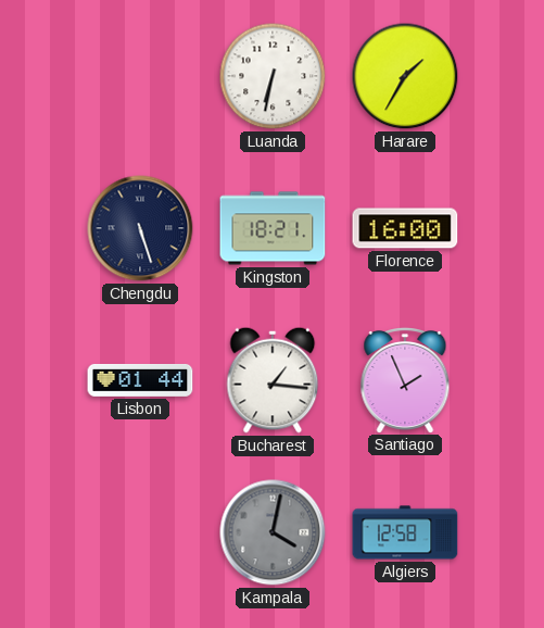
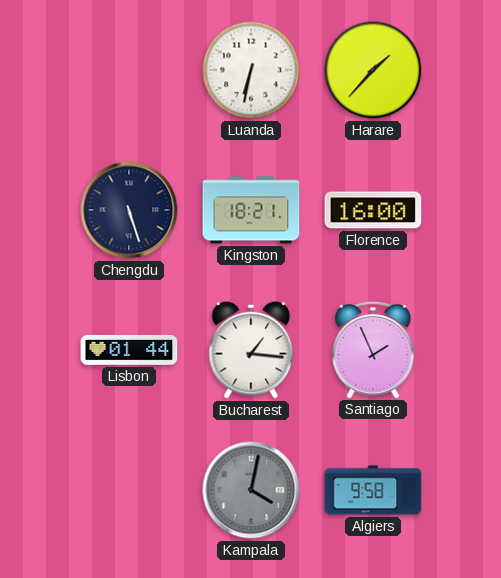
Harare: 1:35 -> 1:37
Algiers: 12:58 -> 9:58
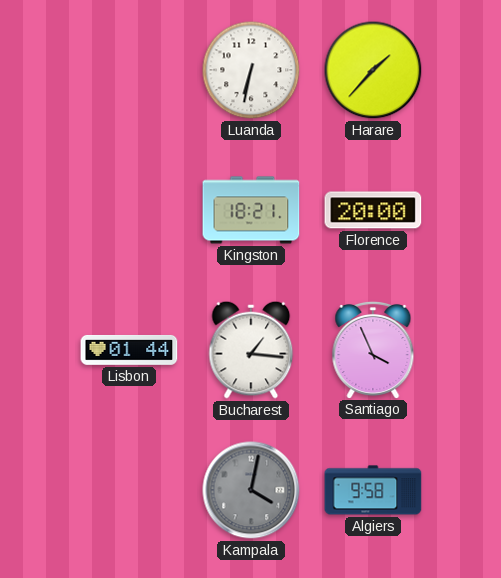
Chengdu: 5:27 -> none
Florence: 16:00 -> 20:00
Santiago: 1:56 -> 3:56
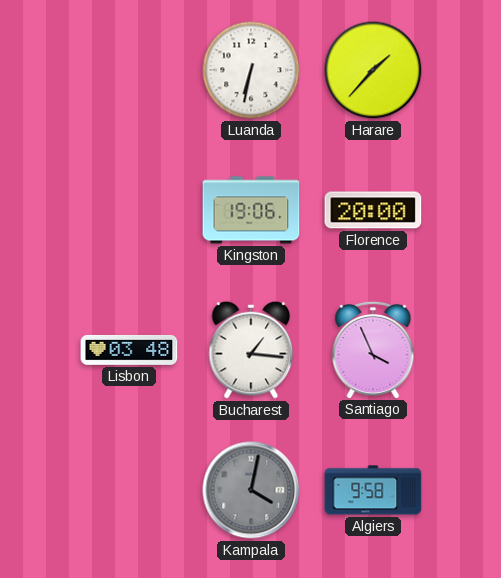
Kingston: 18:21 -> 19:06
Lisbon: 01:44 -> 03:48
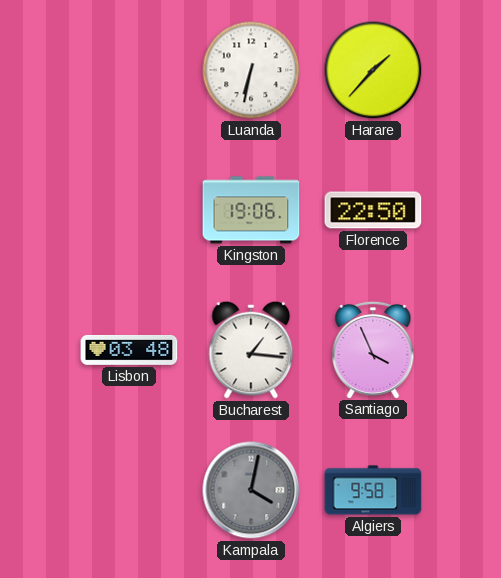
Florence: 20:00 -> 22:50
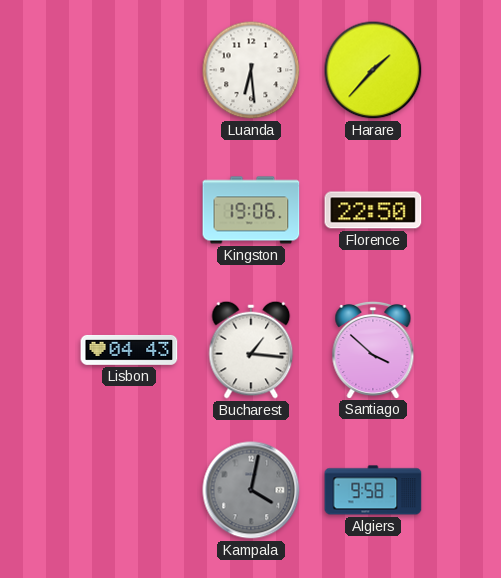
Luanda: 6:32 -> 6:29
Lisbon: 03:48 -> 04:43
Santiago: 3:56 -> 3:52
